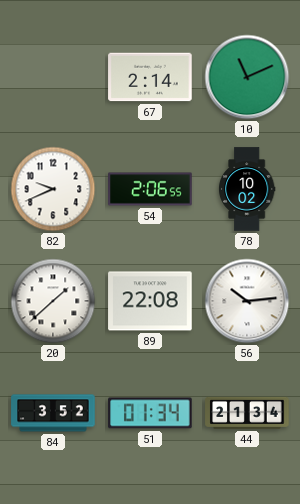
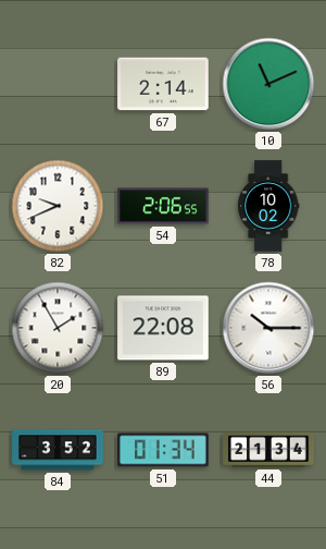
20: 1:38 -> 1:55
56: 10:14 -> 10:15
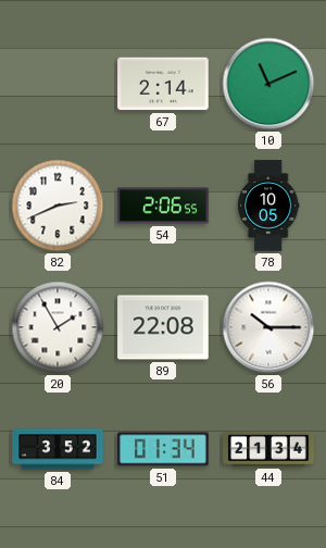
82: 9:41 -> 2:41
78: 10:02 -> 10:05
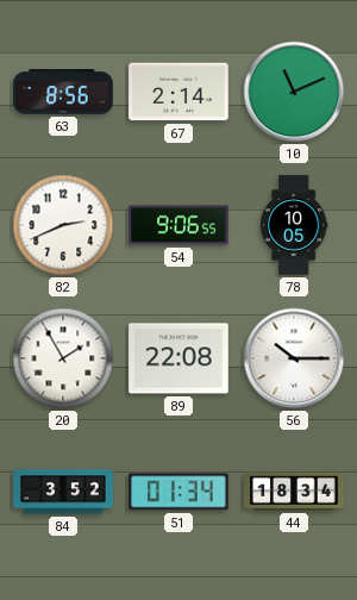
63: none -> 8:56
54: 2:06 -> 9:06
44: 21:34 -> 18:34
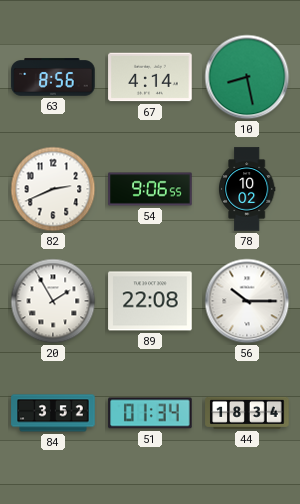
67: 2:14 -> 4:14
10: 11:11 -> 8:28
78: 10:05 -> 10:02
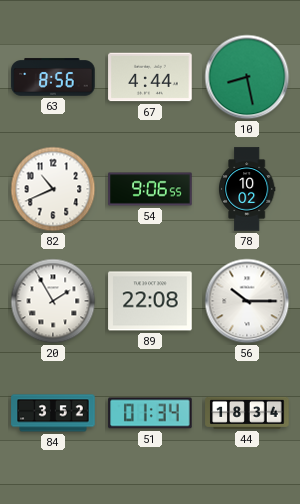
67: 4:14 -> 4:44
82: 2:41 -> 10:41
